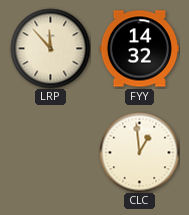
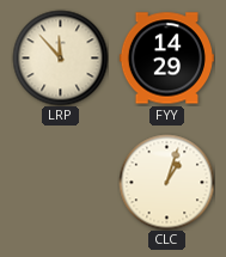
FYY: 14:32 -> 14:29
CLC: 12:59 -> 1:03
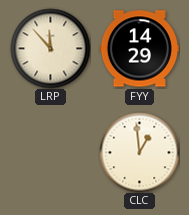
CLC: 1:03 -> 12:59
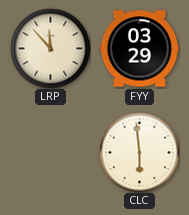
FYY: 14:29 -> 03:29
CLC: 12:59 -> 5:59
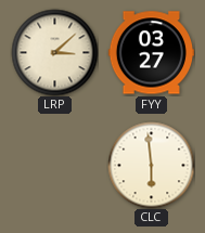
LRP: 11:53 -> 3:08
FYY: 03:29 -> 03:27
